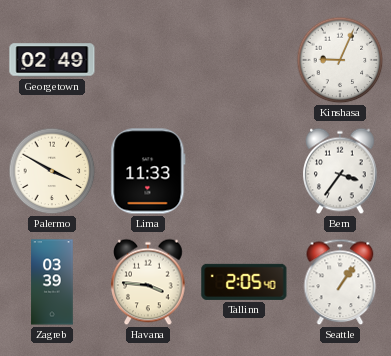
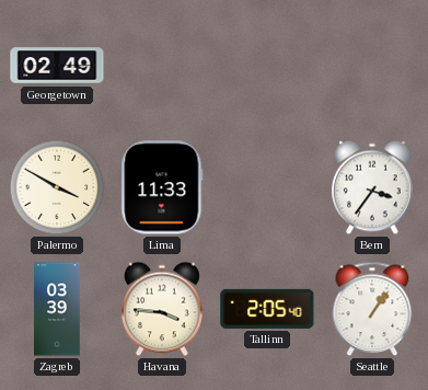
Kinshasa: 9:04 -> none
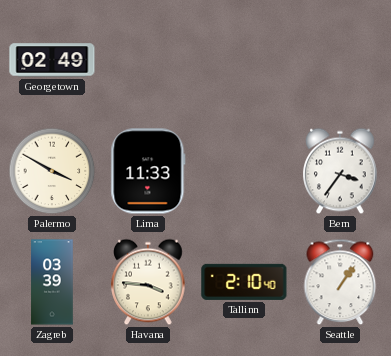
Tallinn: 2:05 -> 2:10
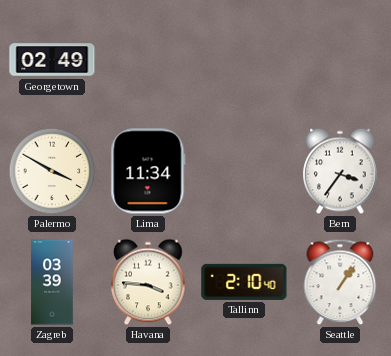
Lima: 11:33 -> 11:34
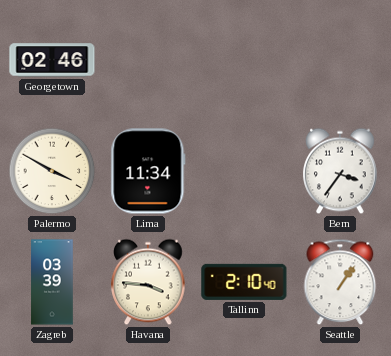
Georgetown: 02:49 -> 02:46
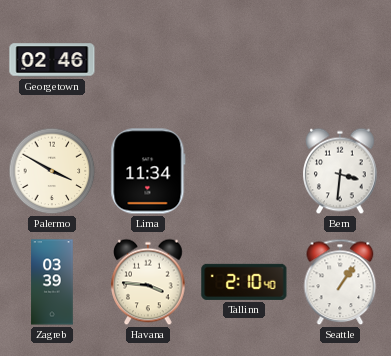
Bern: 3:36 -> 3:31
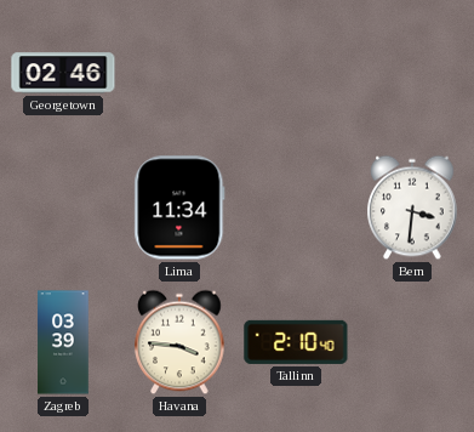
Palermo: 3:50 -> none
Seattle: 1:06 -> none
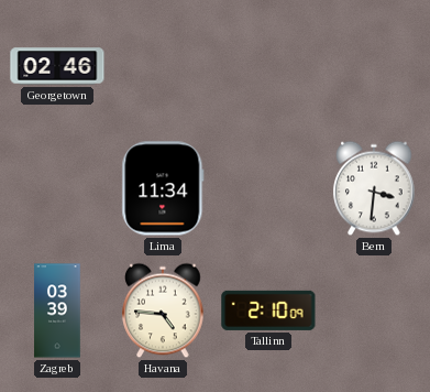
Havana: 3:46 -> 4:46
Tallinn: 2:10:40 -> 2:10:09
